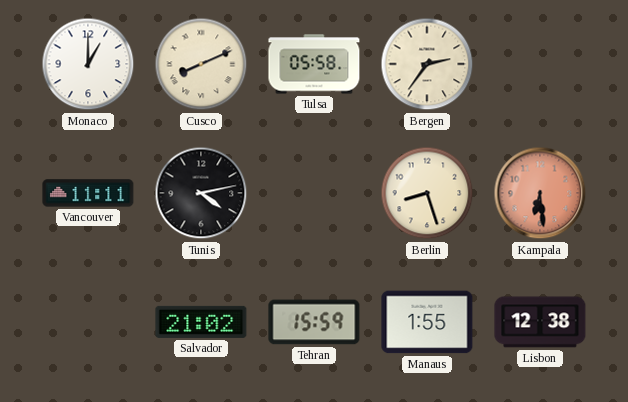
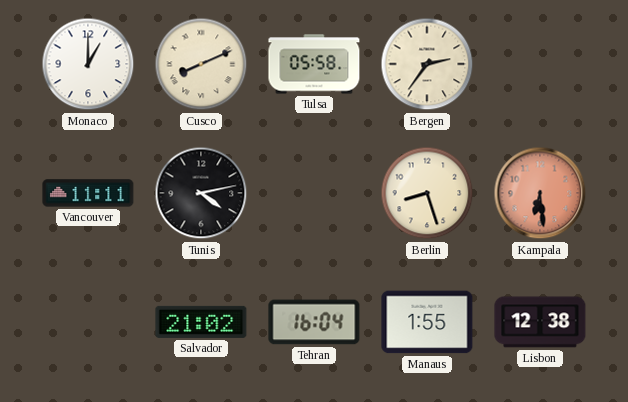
Tehran: 15:59 -> 16:04
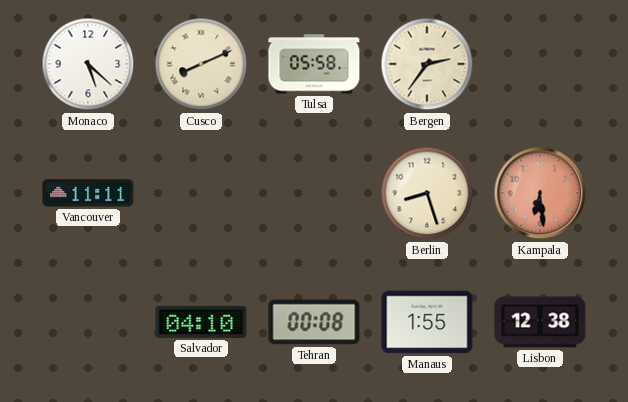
Monaco: 1:00 -> 5:22
Tunis: 4:13 -> none
Salvador: 21:02 -> 04:10
Tehran: 16:04 -> 00:08
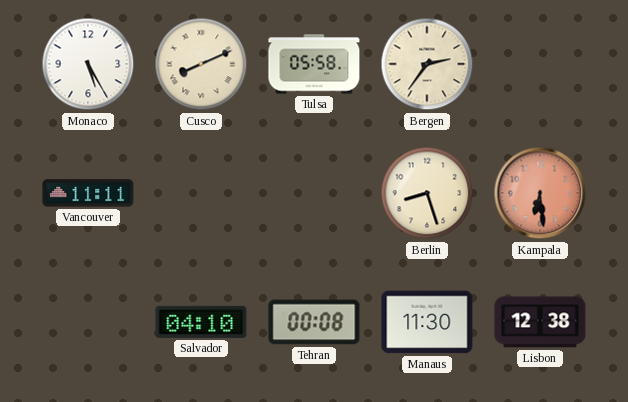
Monaco: 5:22 -> 5:25
Manaus: 1:55 -> 11:30
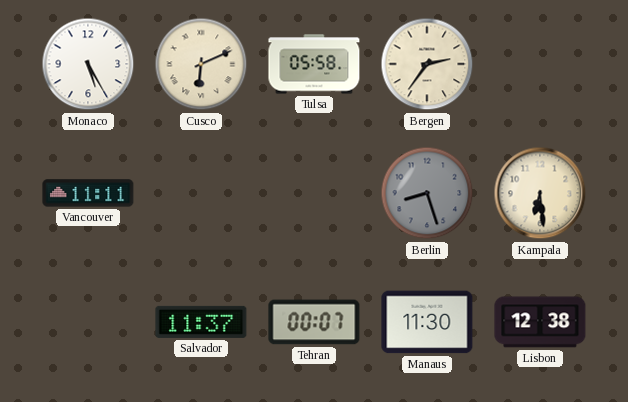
Cusco: 8:11 -> 6:11
Berlin dial: cream -> grey
Kampala dial: salmon -> cream
Salvador: 04:10 -> 11:37
Tehran: 00:08 -> 00:07
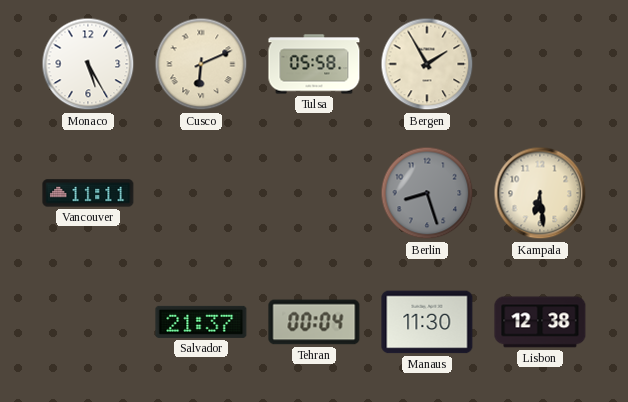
Bergen: 2:36 -> 1:55
Salvador: 11:37 -> 21:37
Tehran: 00:07 -> 00:04
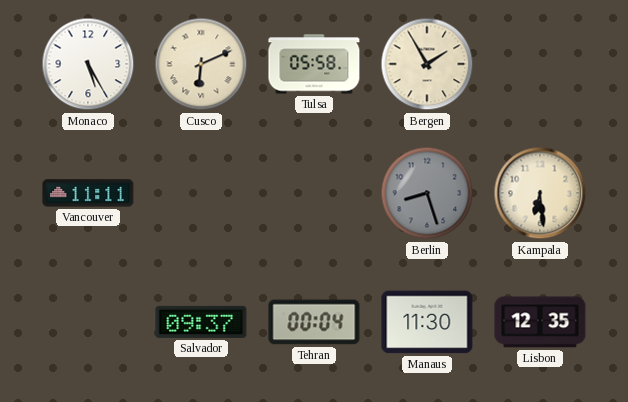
Salvador: 21:37 -> 09:37
Lisbon: 12:38 -> 12:35
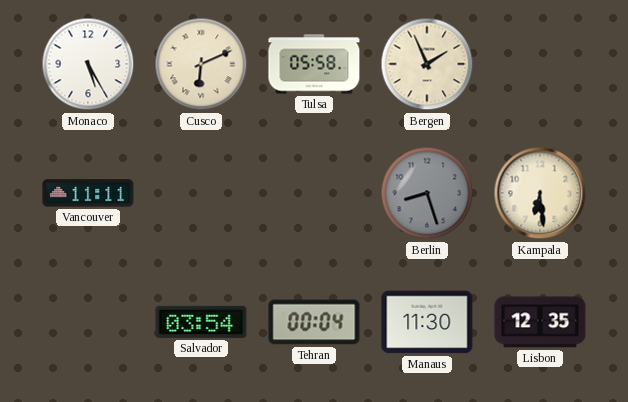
Bergen: 1:55 -> 1:56
Salvador: 09:37 -> 03:54
